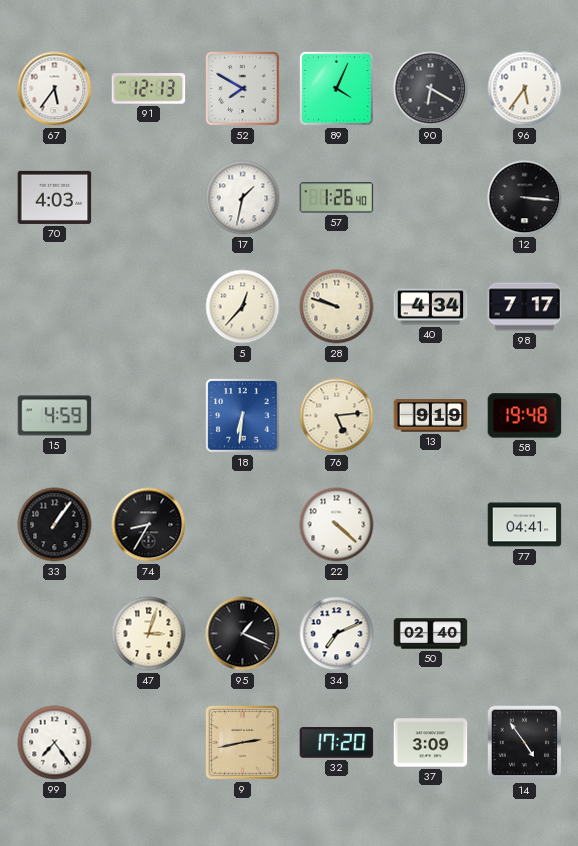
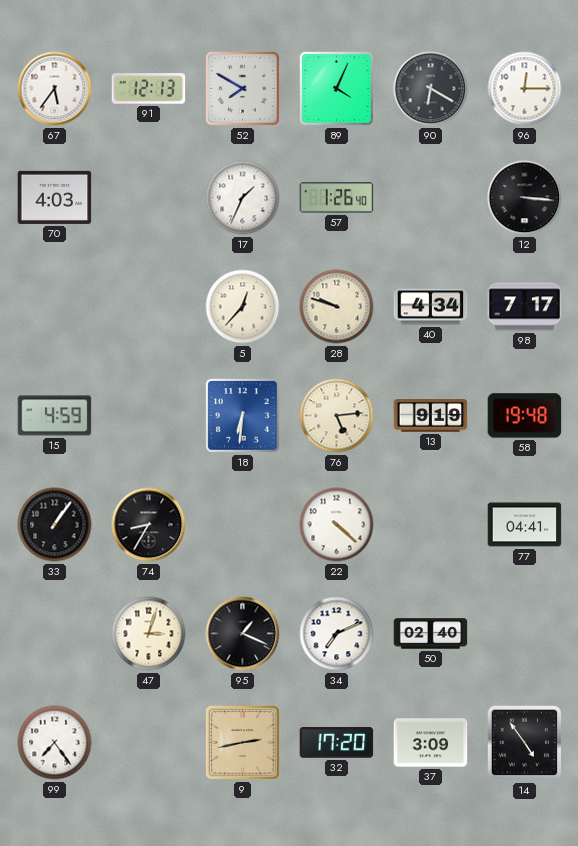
96: 5:36 -> 12:15
17: 1:32 -> 1:34
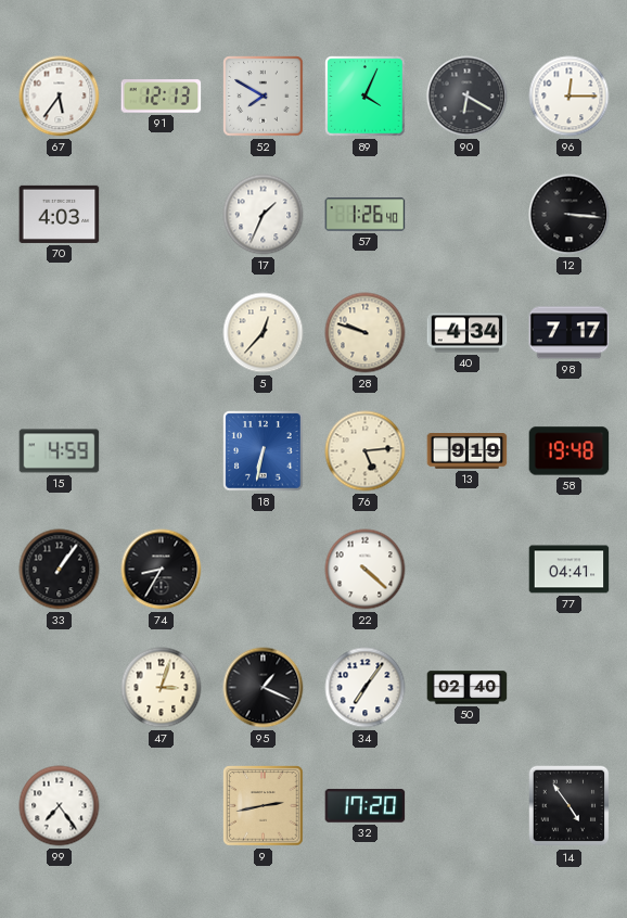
18: 6:31 -> 6:32
34: 7:11 -> 7:06
37: 3:09 -> none
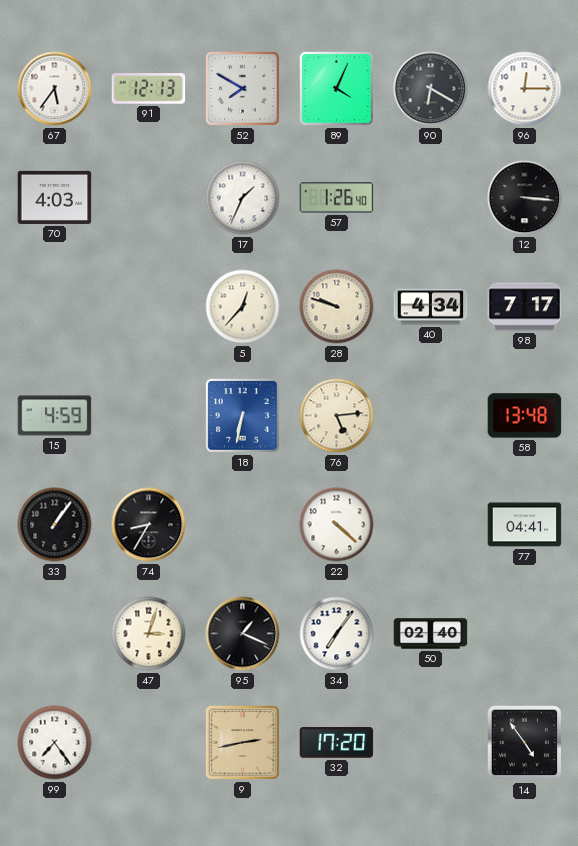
13: 9:19 -> none
58: 19:48 -> 13:48
